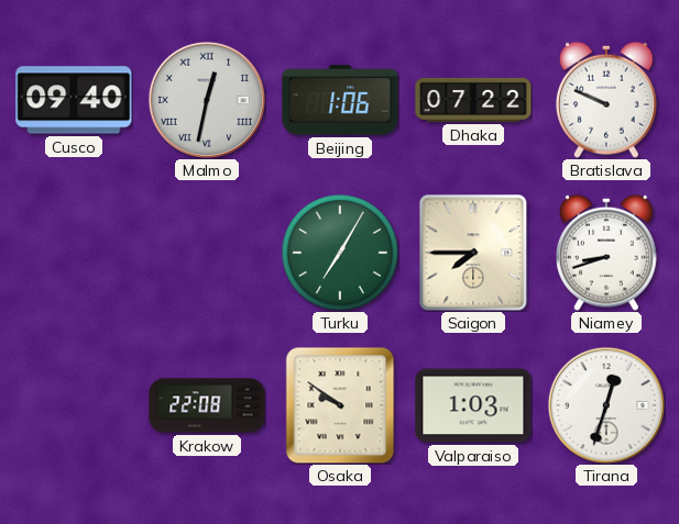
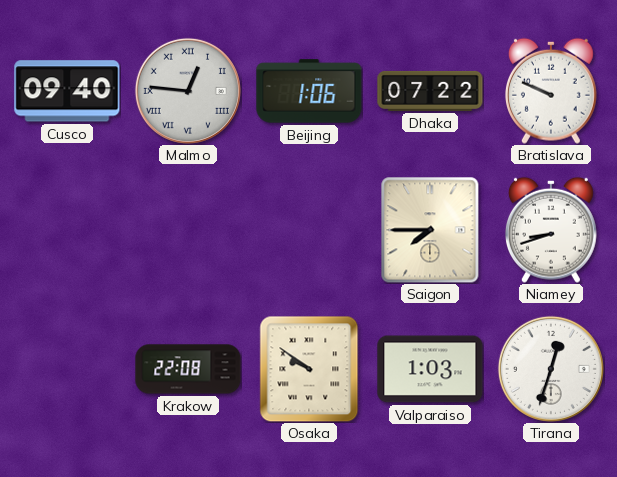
Malmo: 12:32 -> 12:46
Turku: 7:05 -> none
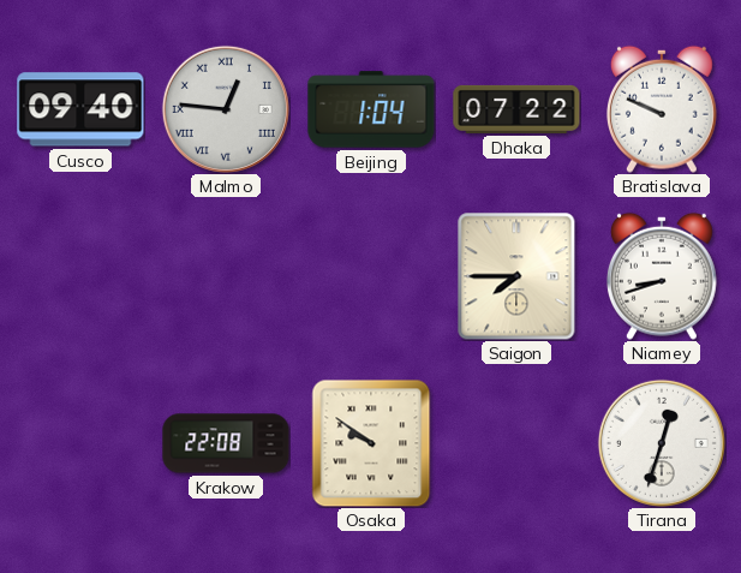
Beijing: 1:06 -> 1:04
Valparaiso: 1:03 -> none
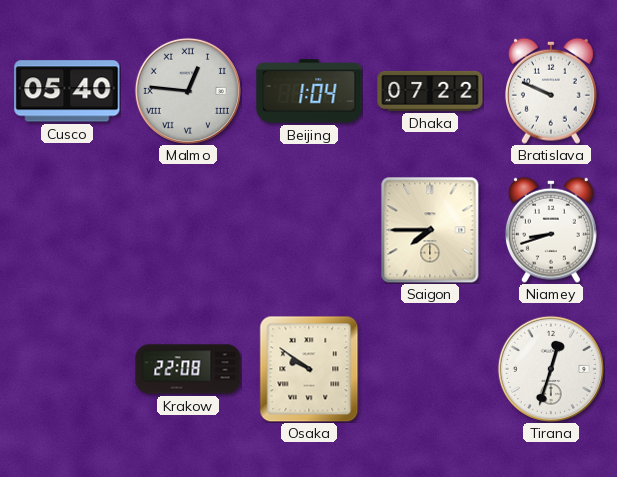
Cusco: 09:40 -> 05:40
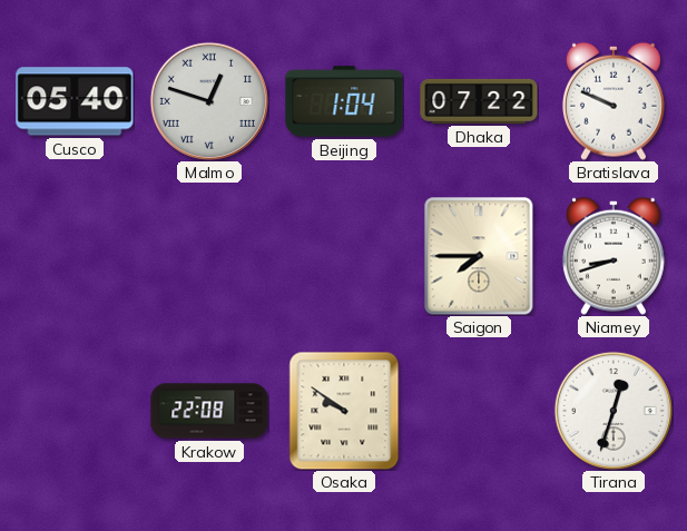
Malmo: 12:46 -> 12:48
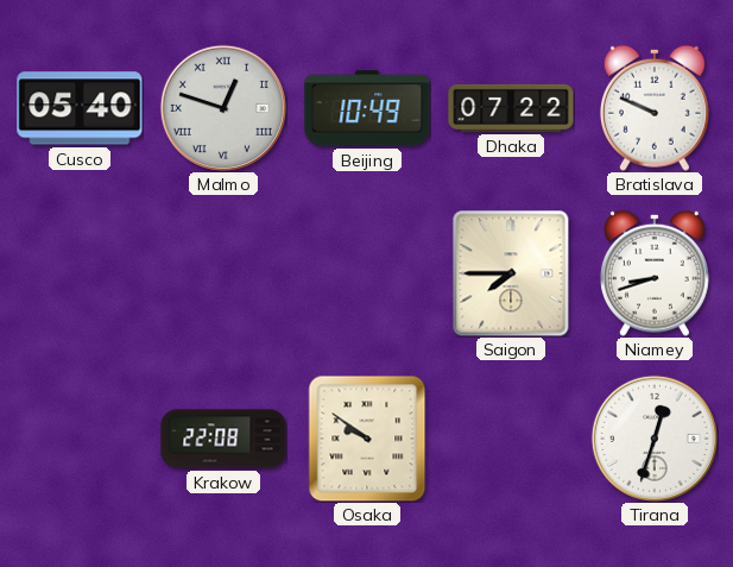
Beijing: 1:04 -> 10:49
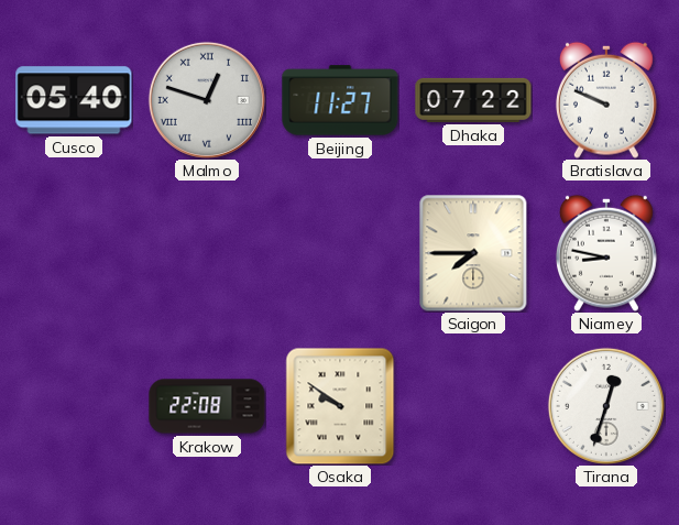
Beijing: 10:49 -> 11:27
Niamey: 8:42 -> 8:47
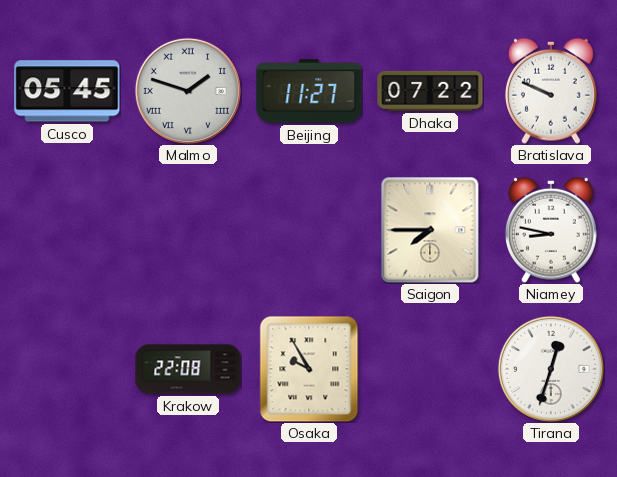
Cusco: 05:40 -> 05:45
Malmo: 12:48 -> 1:48
Osaka: 9:51 -> 9:55
